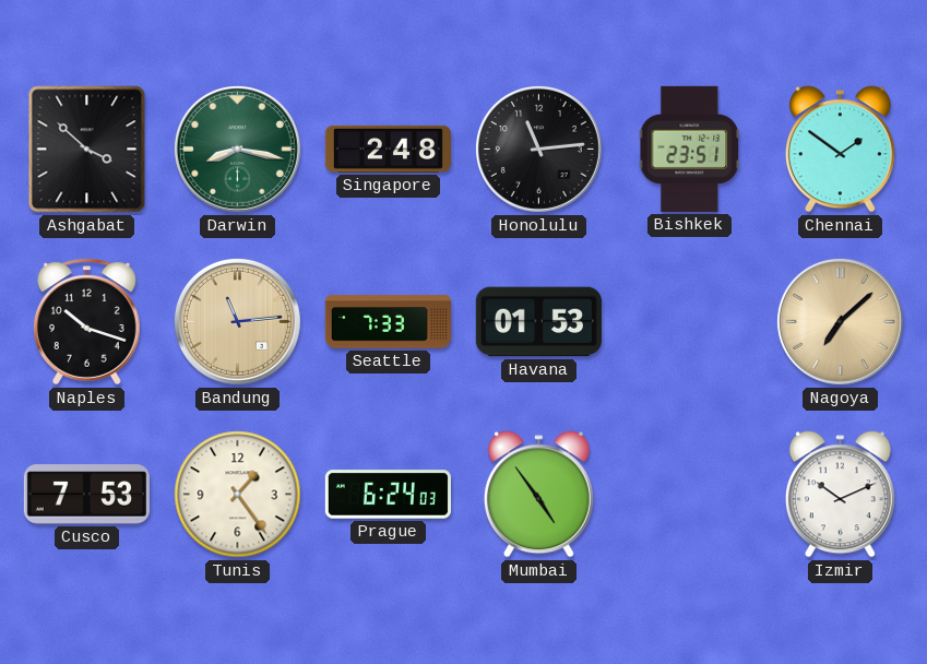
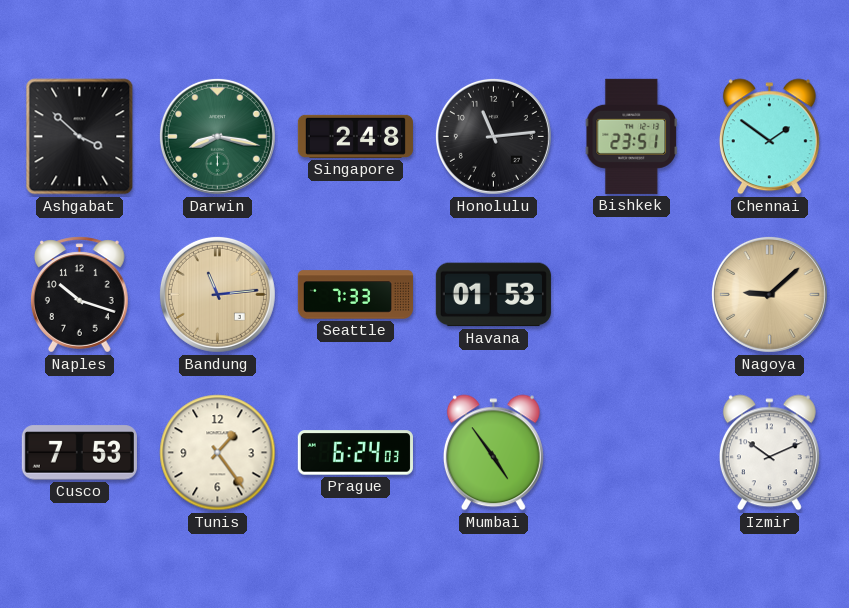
Nagoya: 7:08 -> 9:08
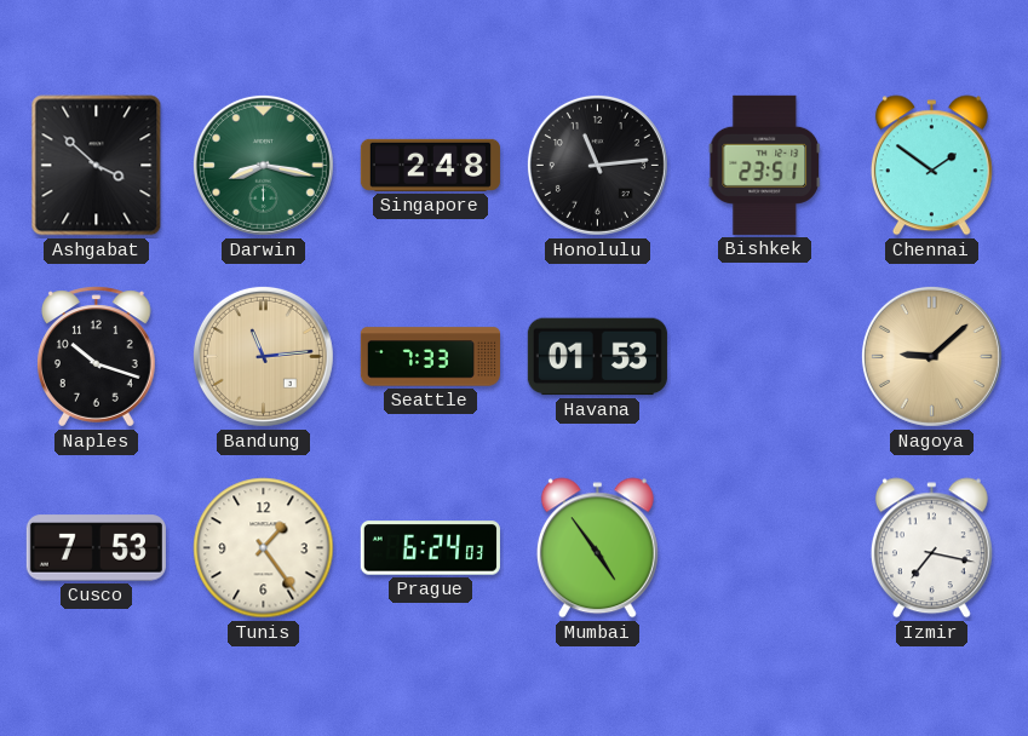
Izmir: 10:11 -> 7:17
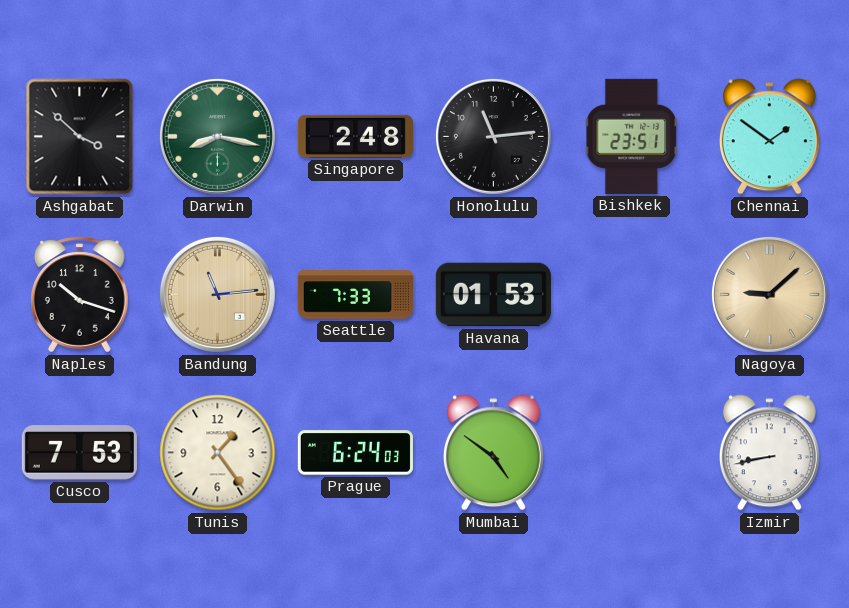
Mumbai: 4:54 -> 4:51
Izmir: 7:17 -> 8:43
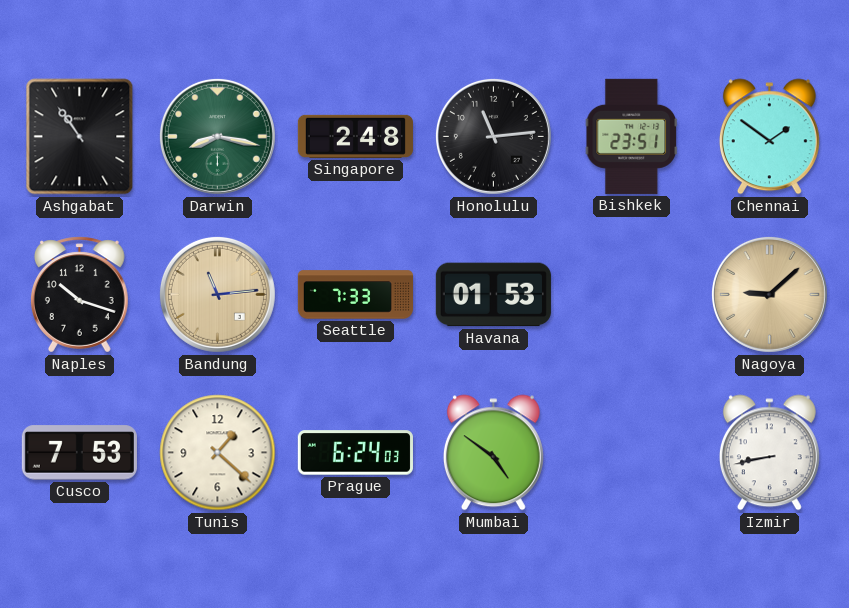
Ashgabat: 3:52 -> 10:54
Tunis: 1:24 -> 1:22
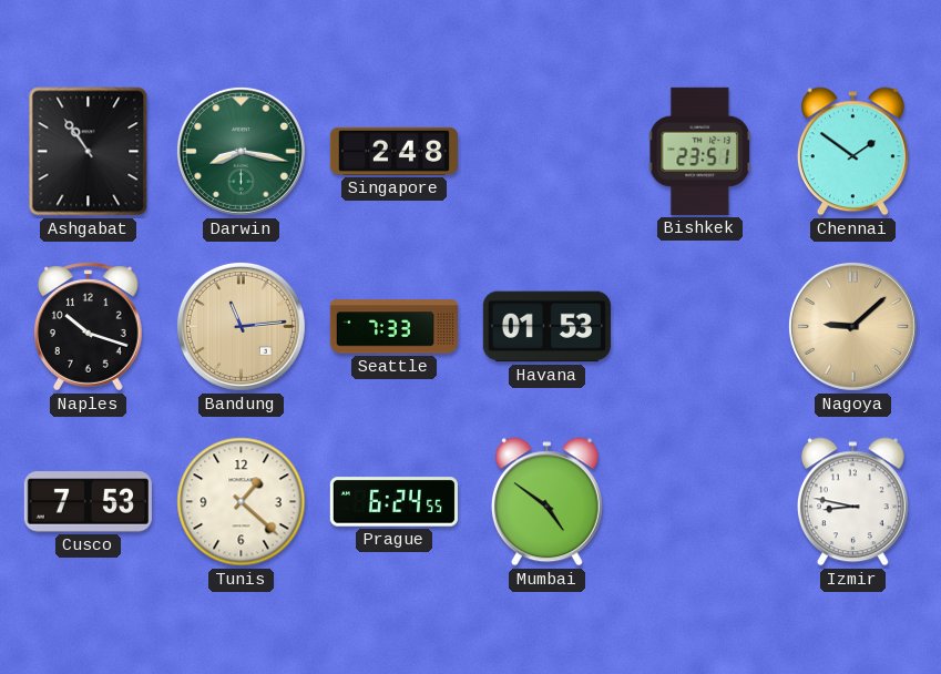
Honolulu: 11:14 -> none
Prague: 6:24:03 -> 6:24:55
Izmir: 8:43 -> 8:47
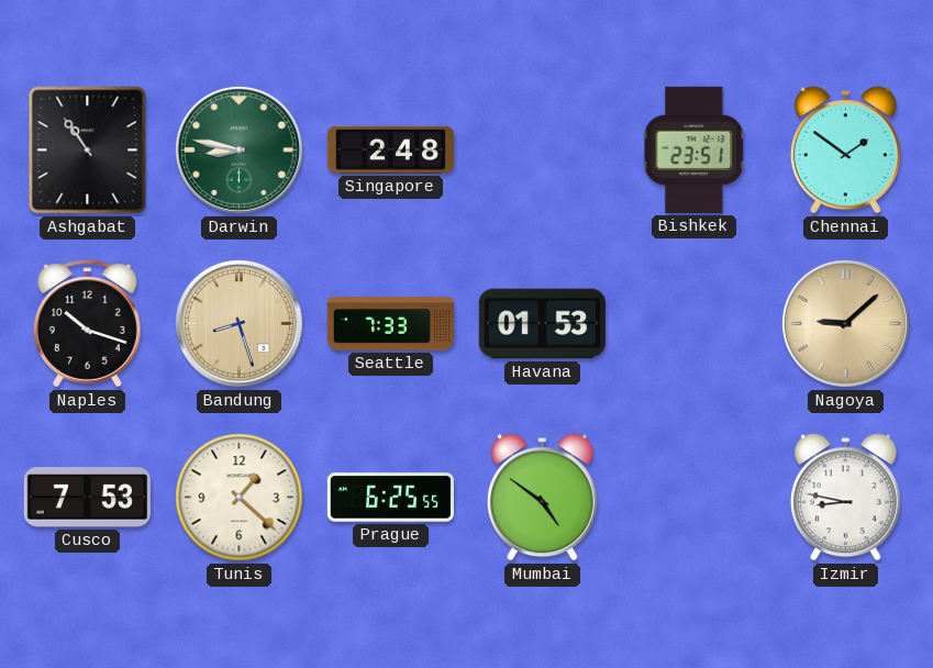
Darwin: 8:17 -> 8:47
Bandung: 11:14 -> 8:27
Prague: 6:24 -> 6:25
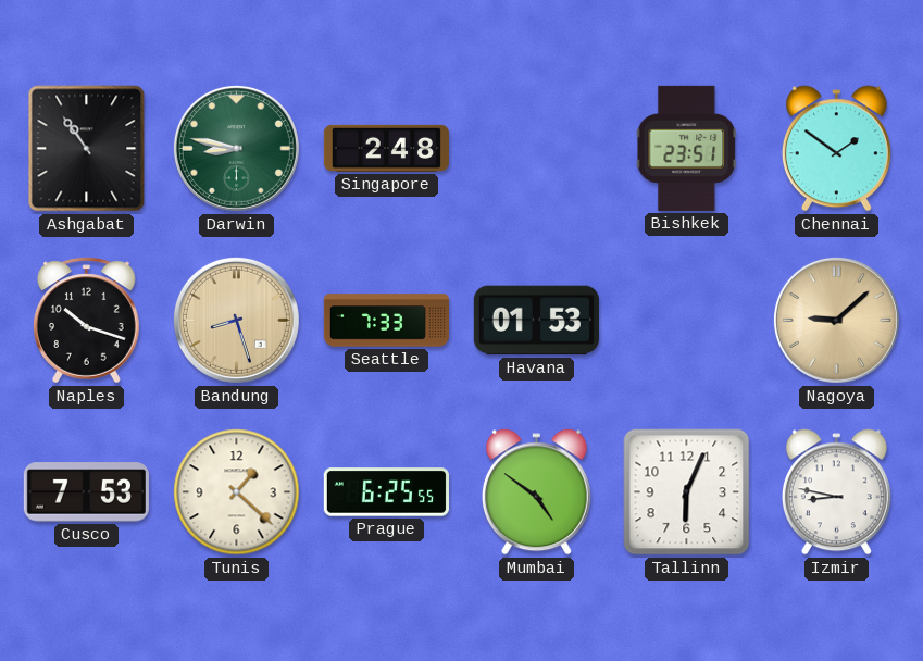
Tallinn: none -> 6:04
